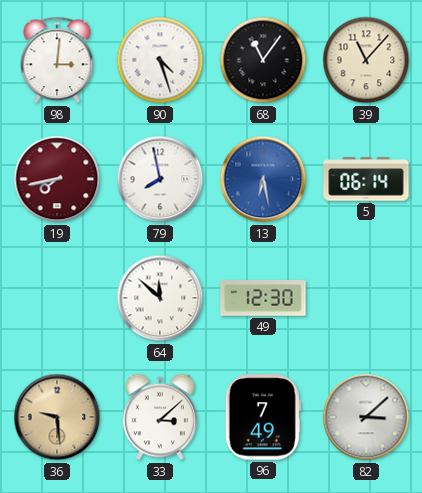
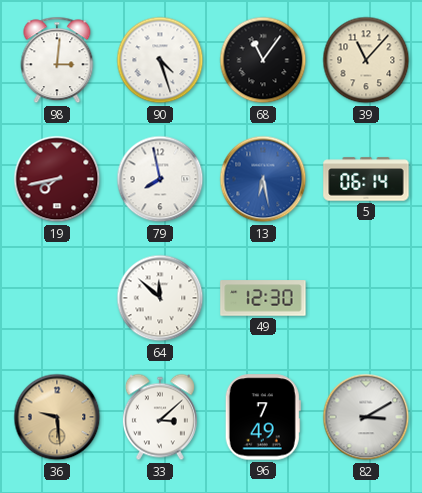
82: 3:08 -> 3:10
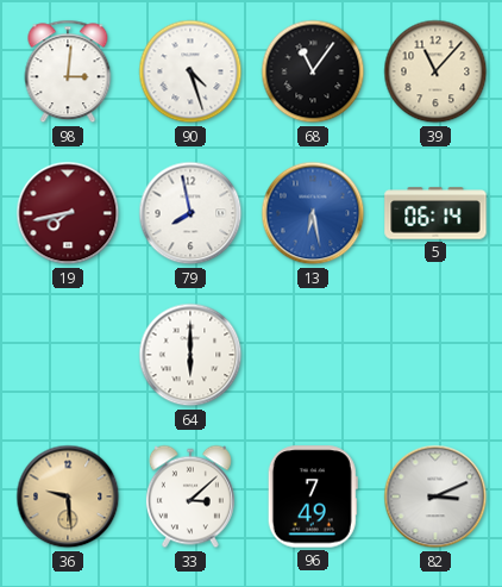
64: 11:52 -> 6:00
49: 12:30 -> none
82: 3:10 -> 3:11
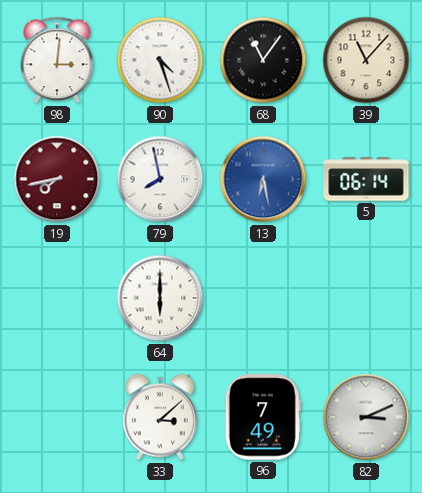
36: 9:29 -> none
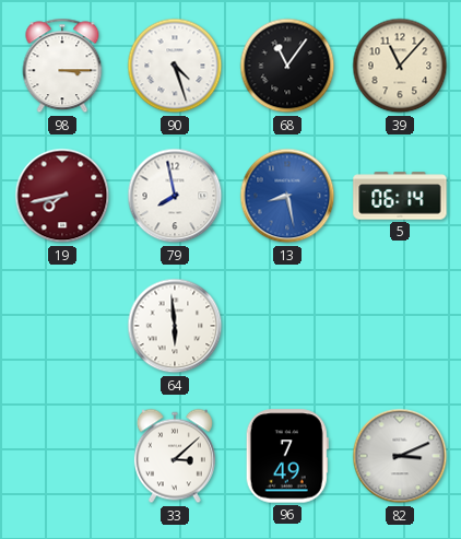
98: 3:01 -> 3:15
13: 6:28 -> 8:28
64: 6:00 -> 5:59
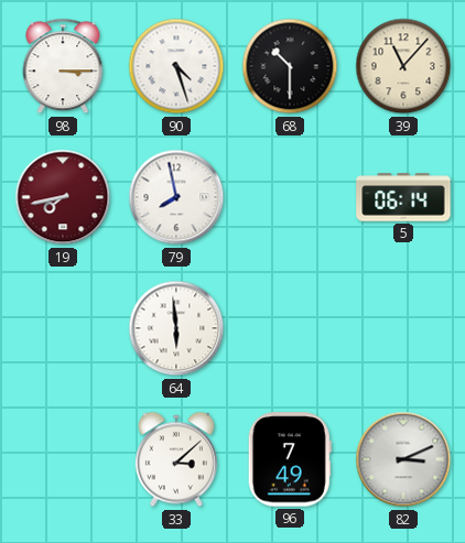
68: 11:06 -> 10:30
13: 8:28 -> none
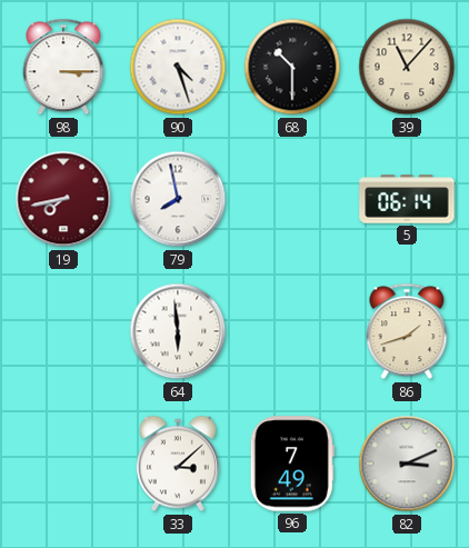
86: none -> 1:42
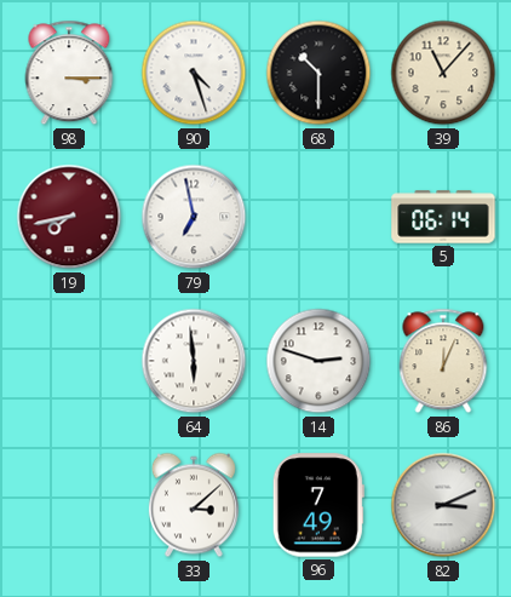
79: 7:58 -> 6:58
14: none -> 2:48
86: 1:42 -> 12:04
